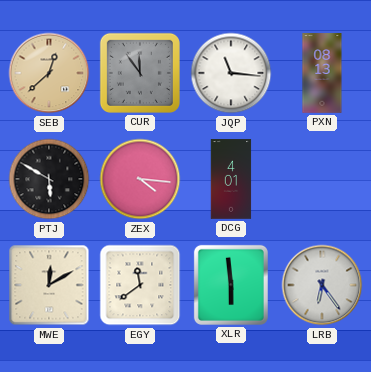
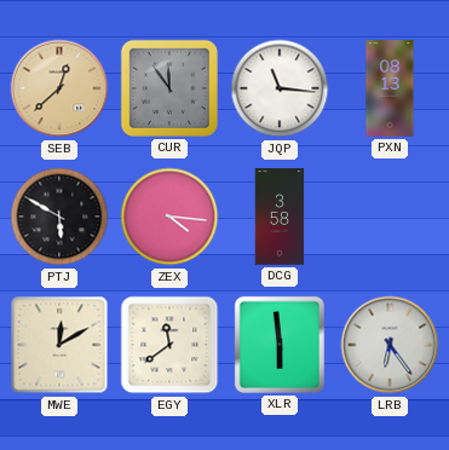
DCG: 4:01 -> 3:58
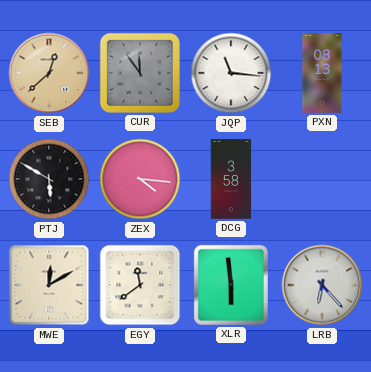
LRB: 6:24 -> 6:23
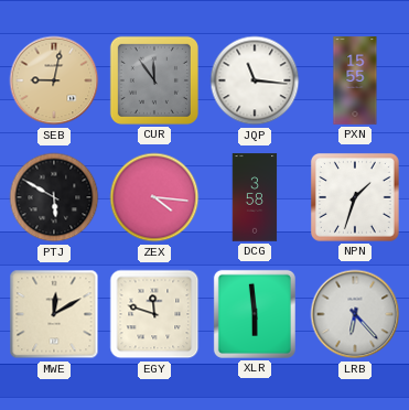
SEB: 12:38 -> 9:02
PXN: 08:13 -> 15:55
NPN: none -> 1:33
EGY: 11:39 -> 11:48
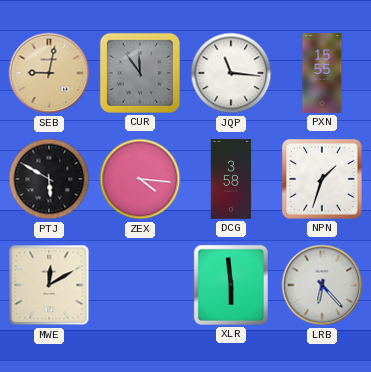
EGY: 11:48 -> none
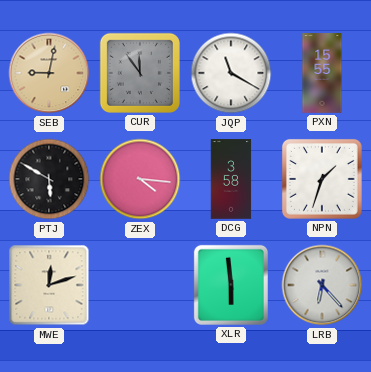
JQP: 11:16 -> 11:20
MWE: 12:10 -> 12:12
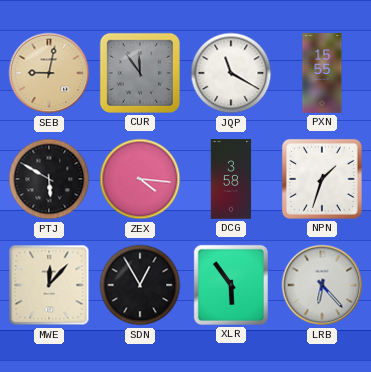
MWE: 12:12 -> 12:07
SDN: none -> 12:55
XLR: 5:59 -> 5:54
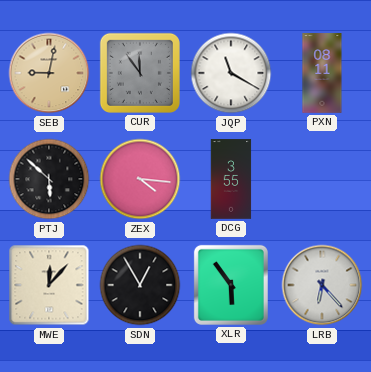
PXN: 15:55 -> 08:11
PTJ: 5:50 -> 5:52
DCG: 3:58 -> 3:55
NPN: 1:33 -> none
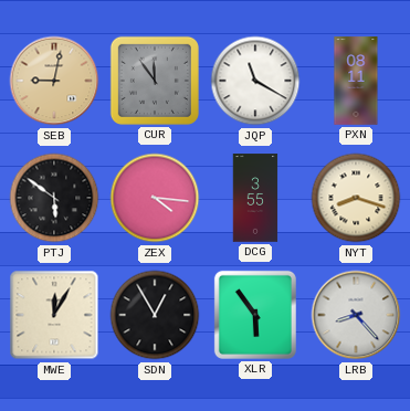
PTJ: 5:52 -> 5:51
NYT: none -> 8:18
MWE: 12:07 -> 12:05
LRB: 6:23 -> 8:23
